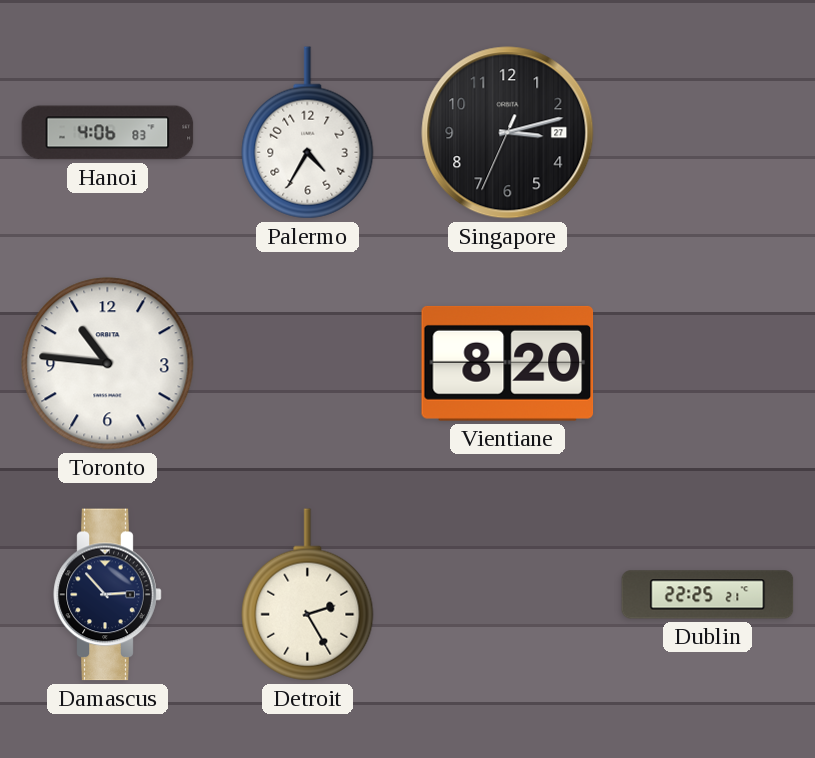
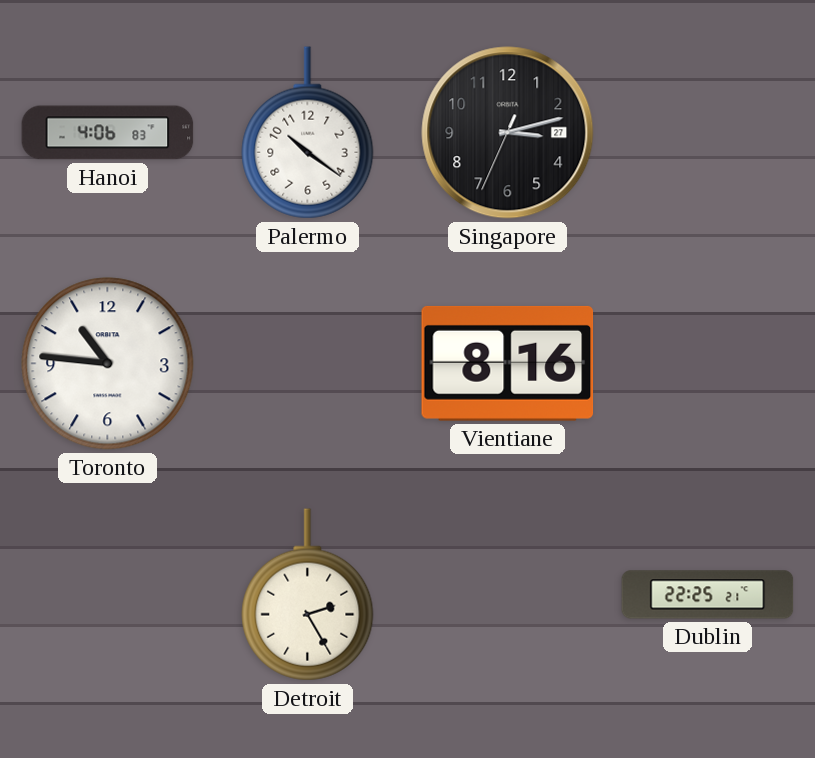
Palermo: 4:35 -> 10:21
Vientiane: 8:20 -> 8:16
Damascus: 2:53 -> none
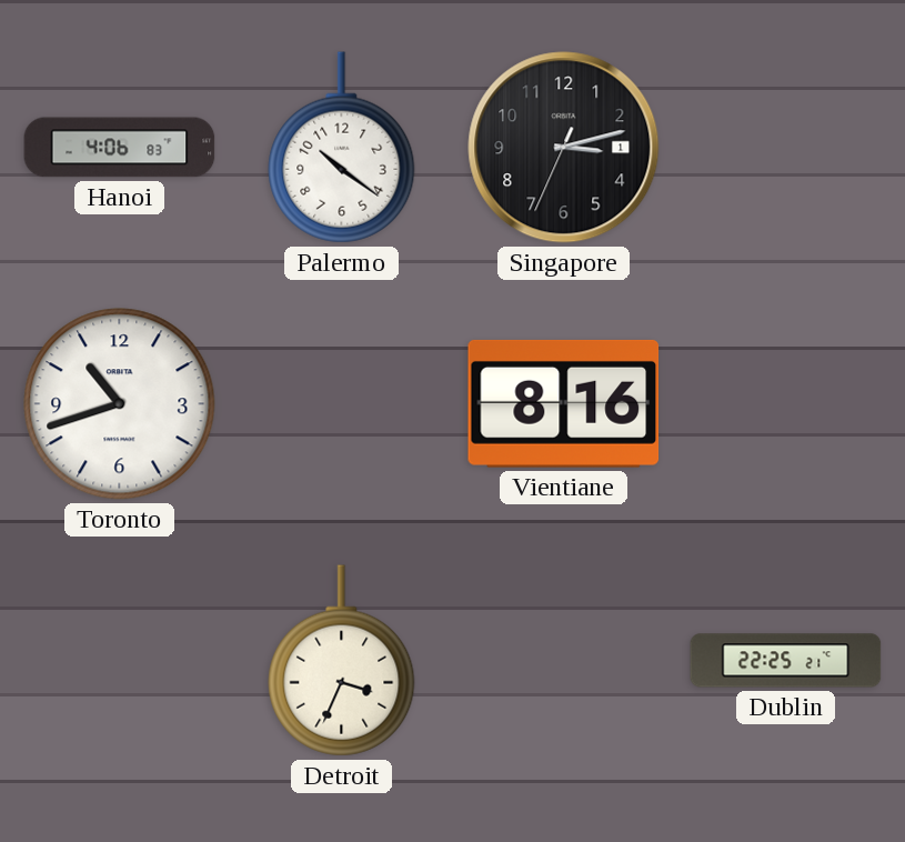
Singapore date: 27 -> 1
Toronto: 10:46 -> 10:42
Detroit: 2:25 -> 3:34
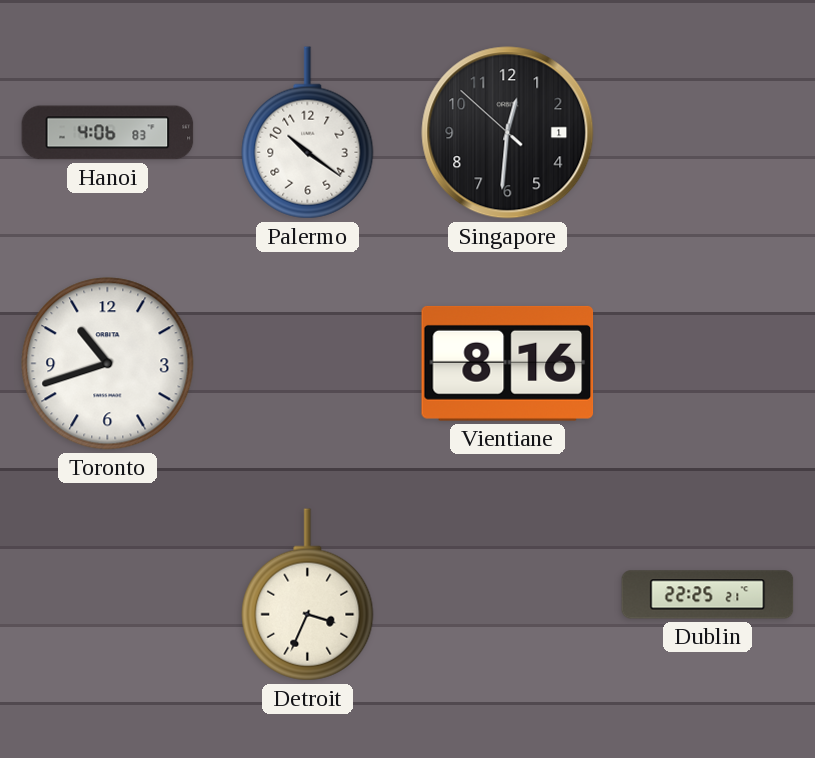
Singapore: 3:12 -> 12:30
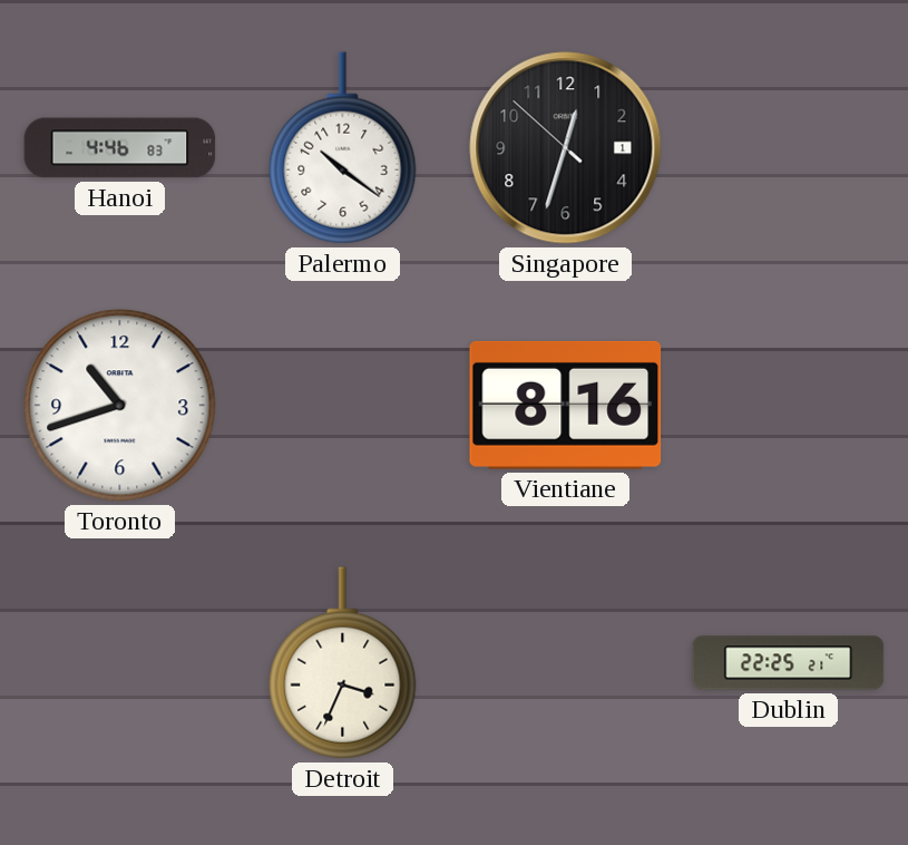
Hanoi: 4:06 -> 4:46
Singapore: 12:30 -> 12:32
